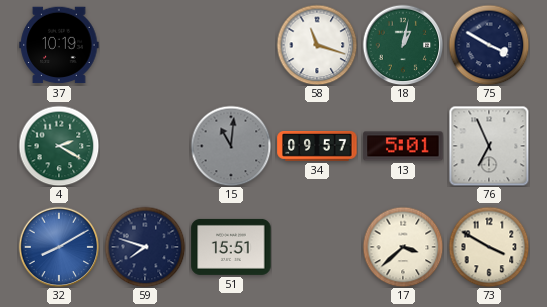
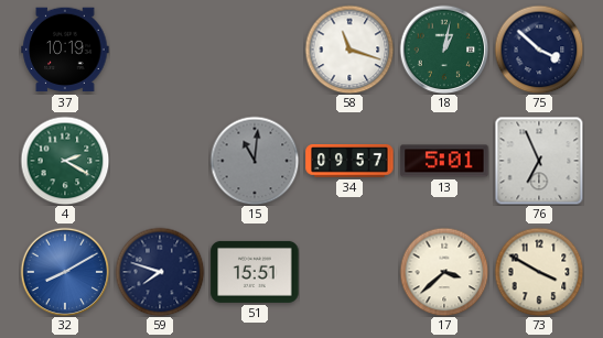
75: 3:50 -> 3:52
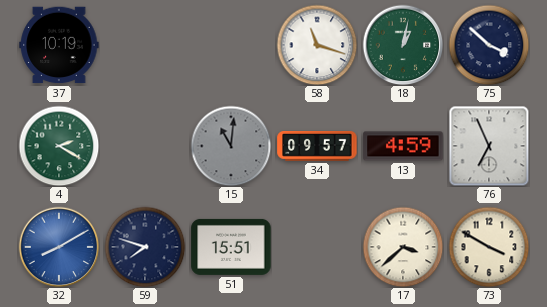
13: 5:01 -> 4:59
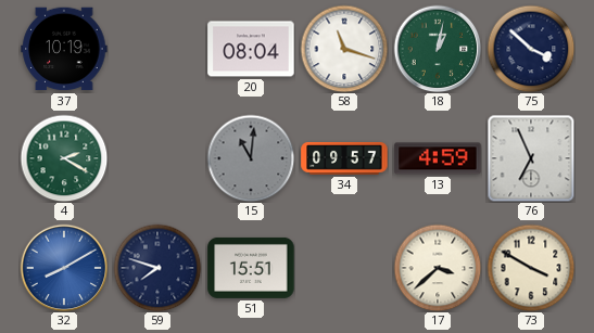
20: none -> 08:04
